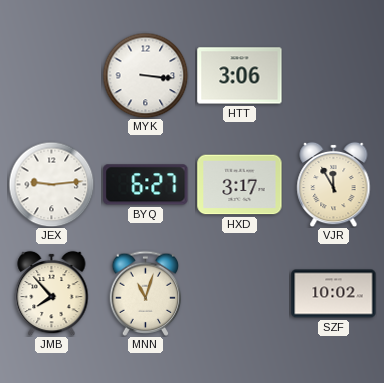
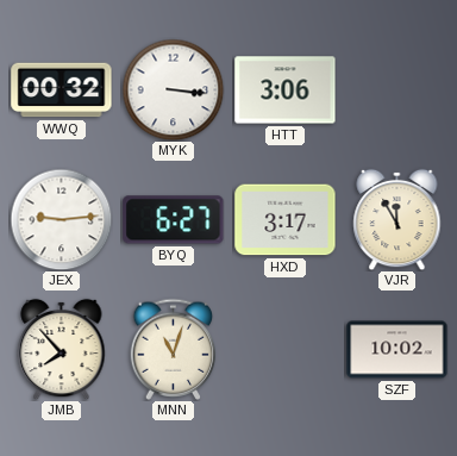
WWQ: none -> 00:32
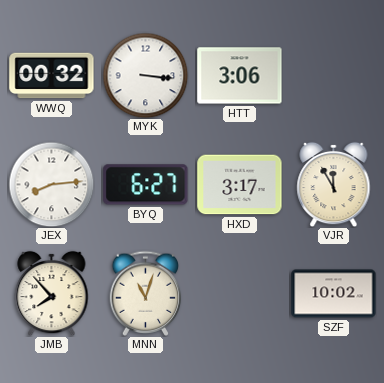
JEX: 9:14 -> 8:14
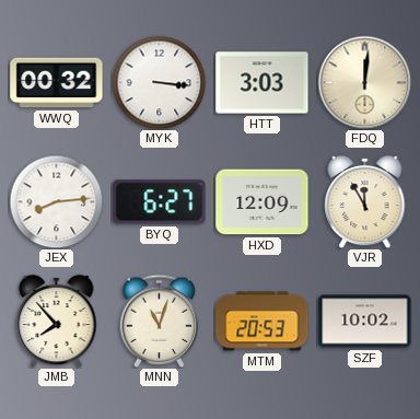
HTT: 3:06 -> 3:03
FDQ: none -> 12:01
HXD: 3:17 -> 12:09
MTM: none -> 20:53
